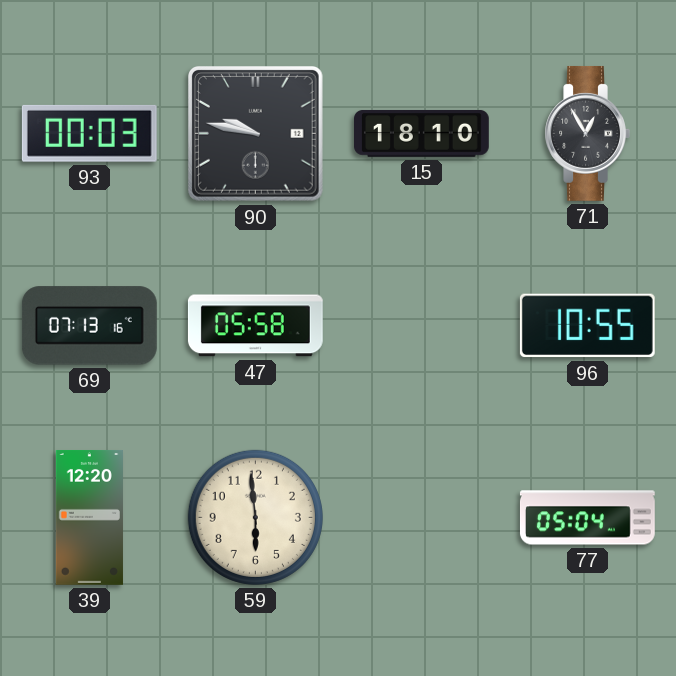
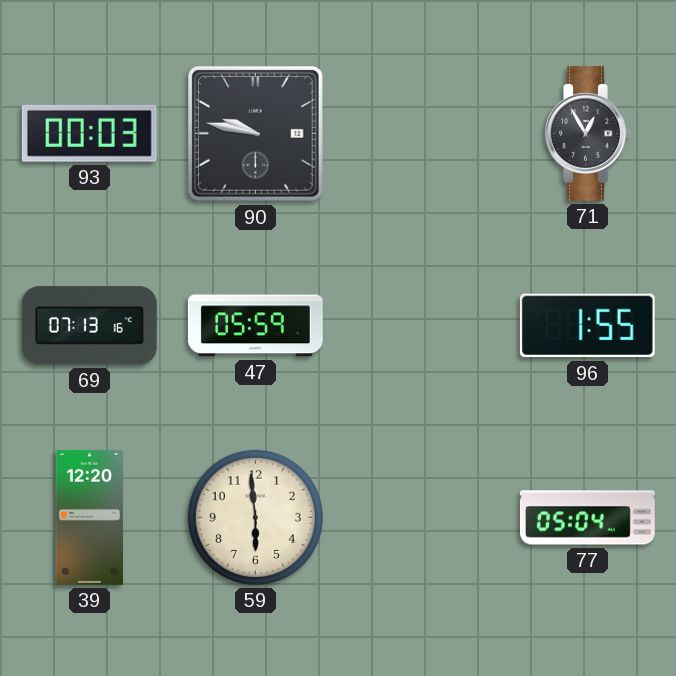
15: 18:10 -> none
47: 05:58 -> 05:59
96: 10:55 -> 1:55
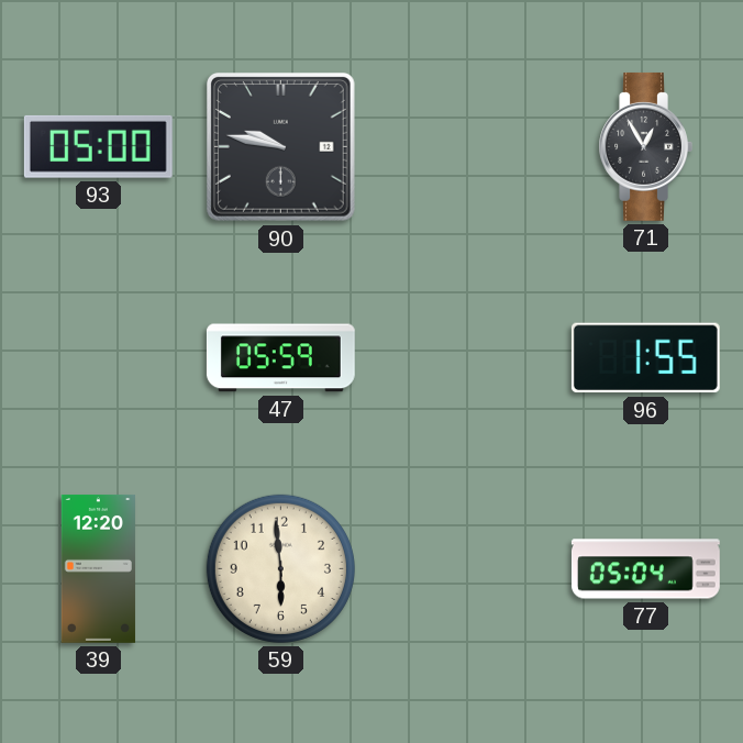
93: 00:03 -> 05:00
69: 07:13 -> none
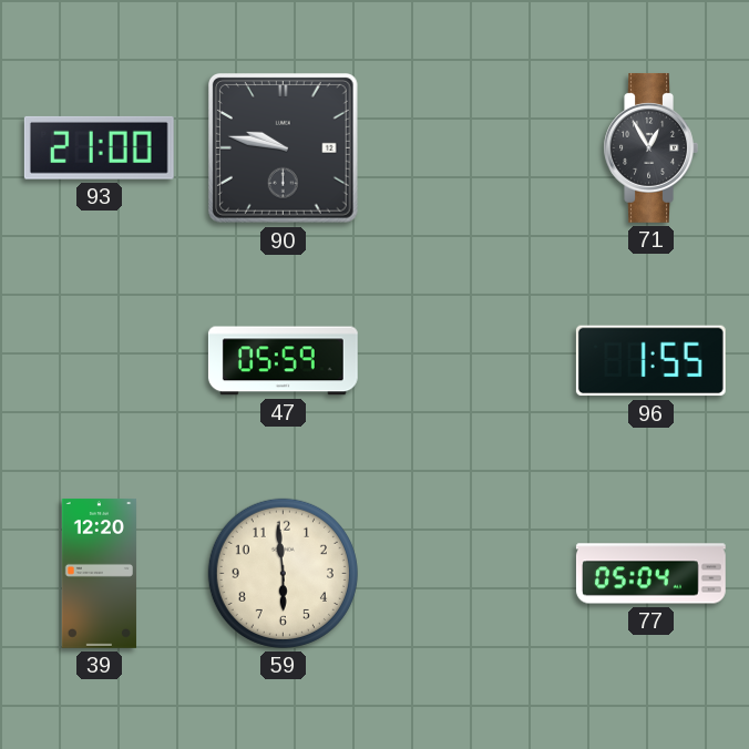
93: 05:00 -> 21:00
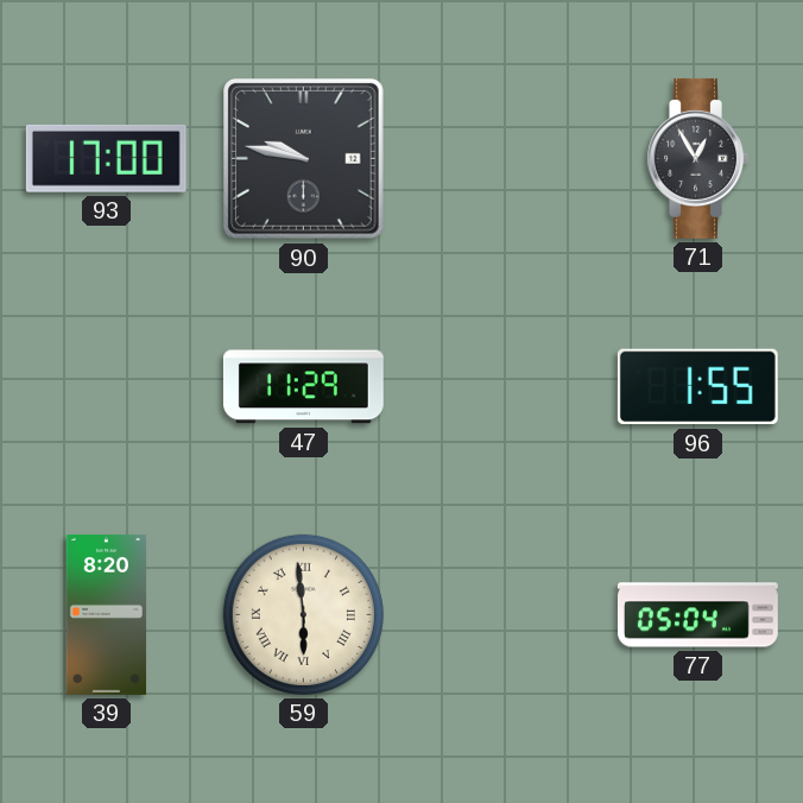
93: 21:00 -> 17:00
47: 05:59 -> 11:29
39: 12:20 -> 8:20
59 numerals: Arabic -> Roman
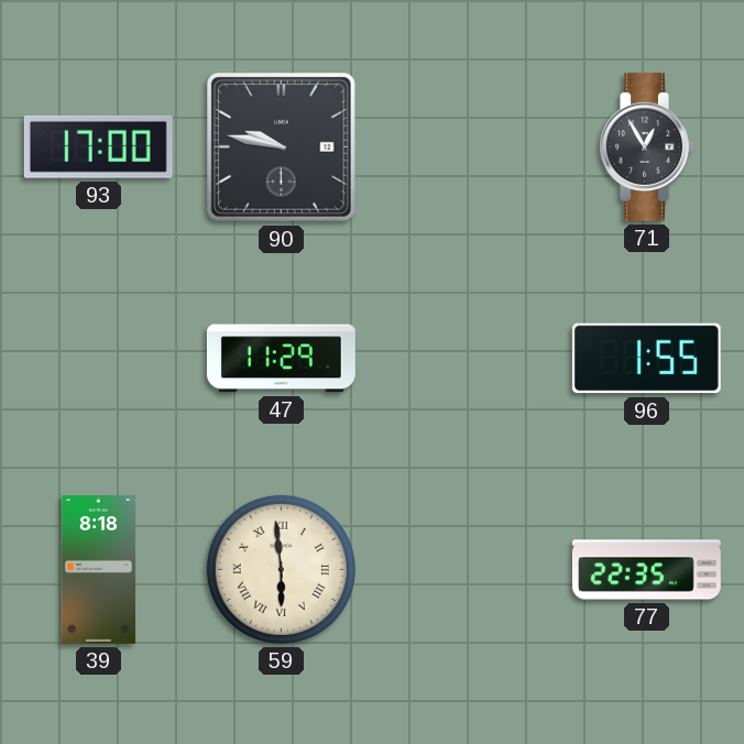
39: 8:20 -> 8:18
77: 05:04 -> 22:35
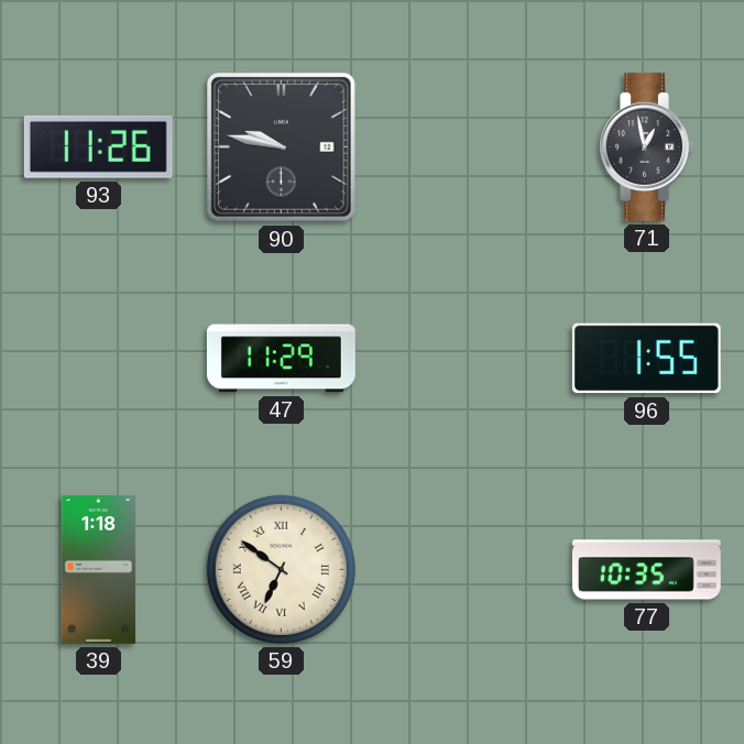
93: 17:00 -> 11:26
71: 12:55 -> 12:58
39: 8:18 -> 1:18
59: 5:59 -> 6:51
77: 22:35 -> 10:35
